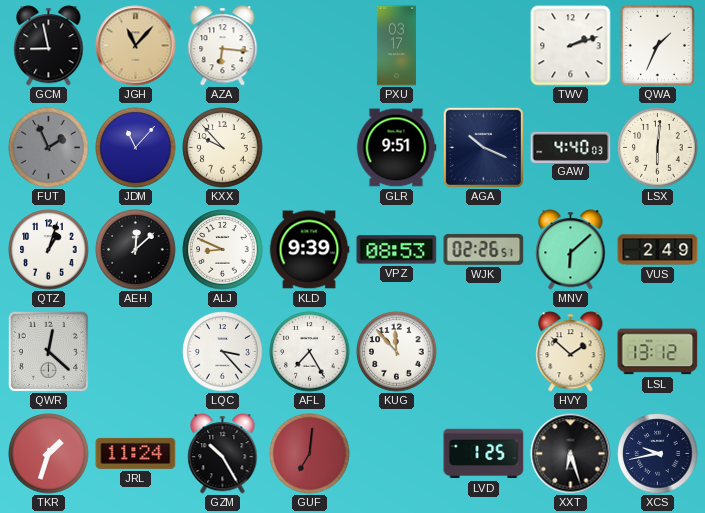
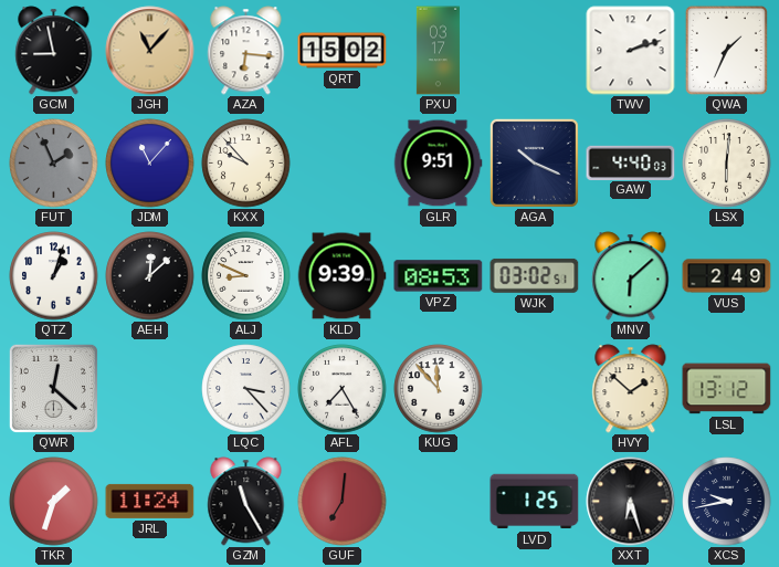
QRT: none -> 15:02
WJK: 02:26 -> 03:02
GZM: 10:25 -> 11:25
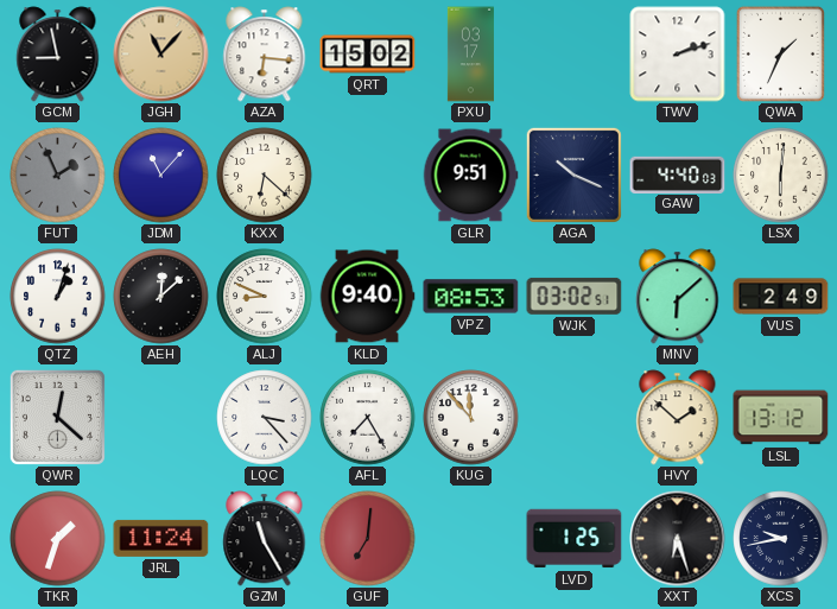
KXX: 9:53 -> 6:22
KLD: 9:39 -> 9:40
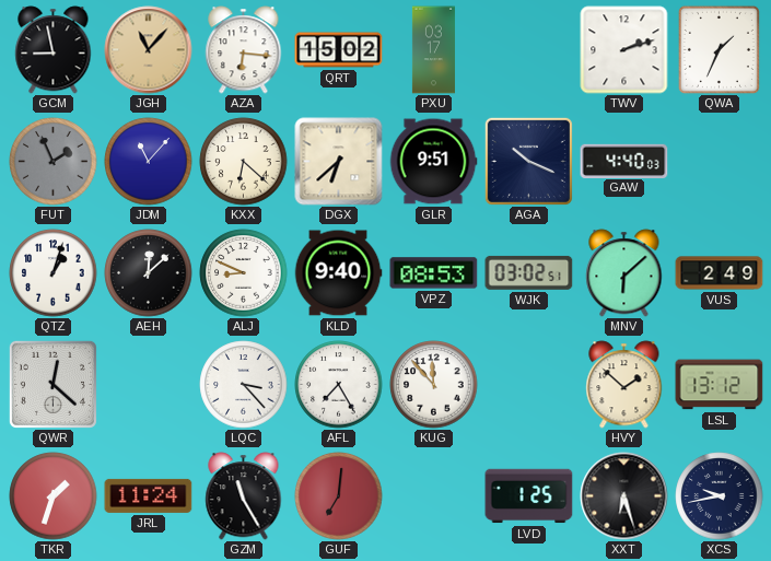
DGX: none -> 6:38
LSX: 6:01 -> none
